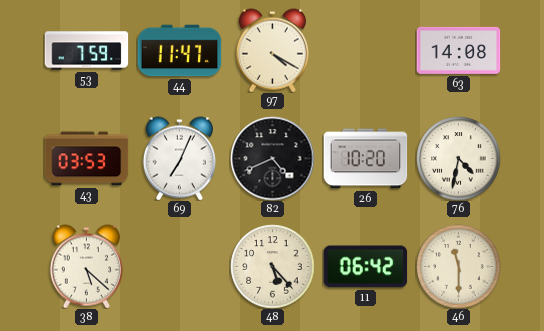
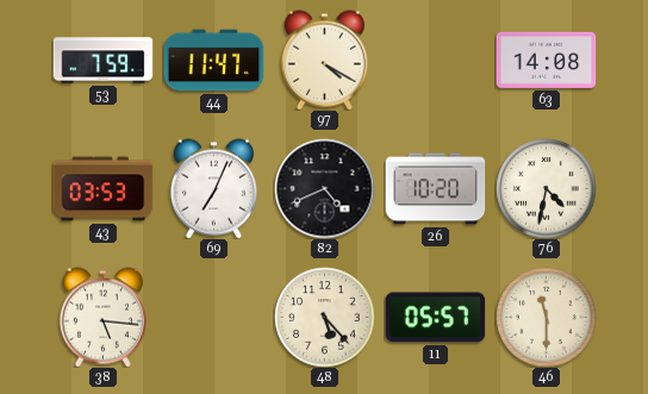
38: 5:22 -> 5:16
11: 06:42 -> 05:57
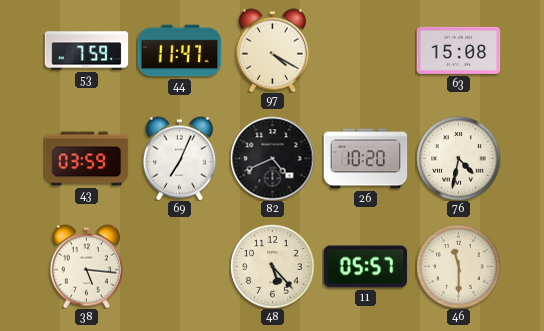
63: 14:08 -> 15:08
43: 03:53 -> 03:59
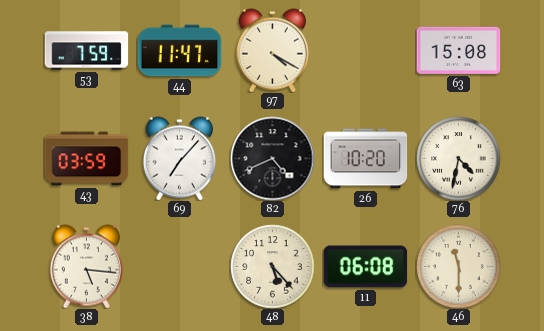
69: 7:04 -> 7:07
11: 05:57 -> 06:08
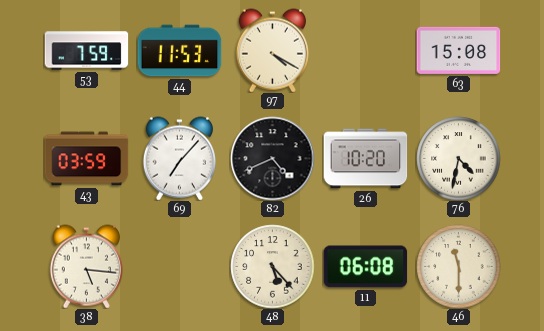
44: 11:47 -> 11:53
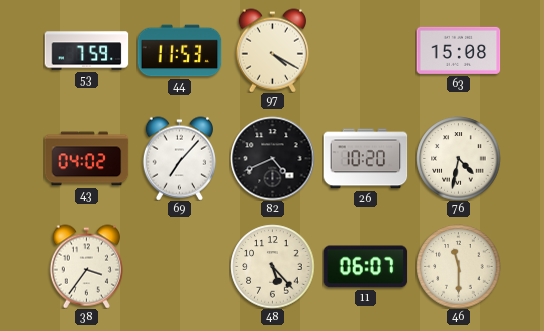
43: 03:59 -> 04:02
38: 5:16 -> 3:36
11: 06:08 -> 06:07
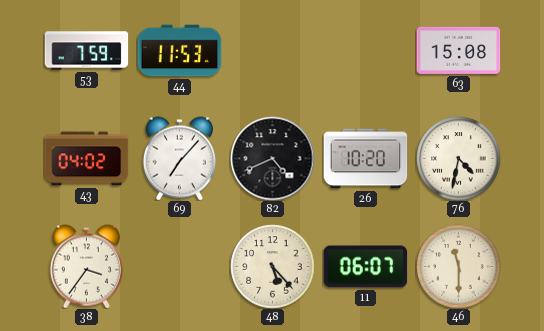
97: 4:20 -> none
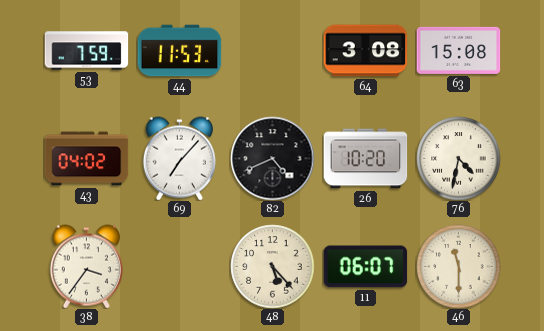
64: none -> 3:08
